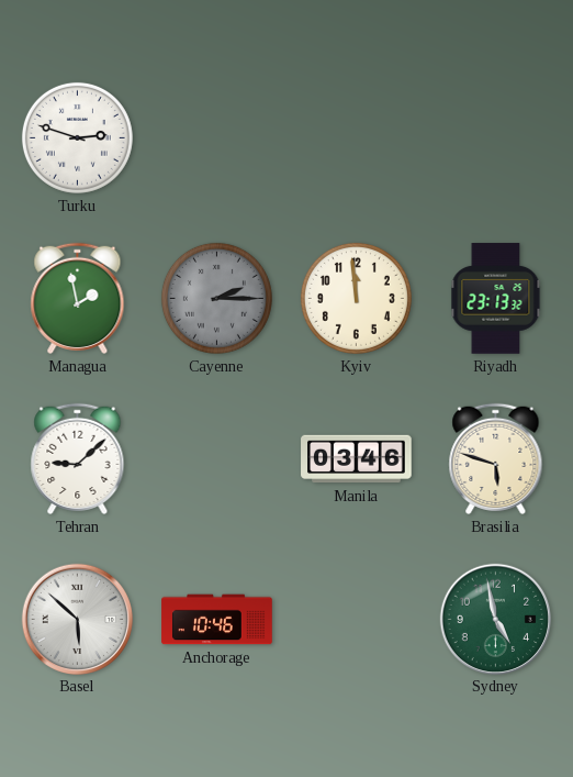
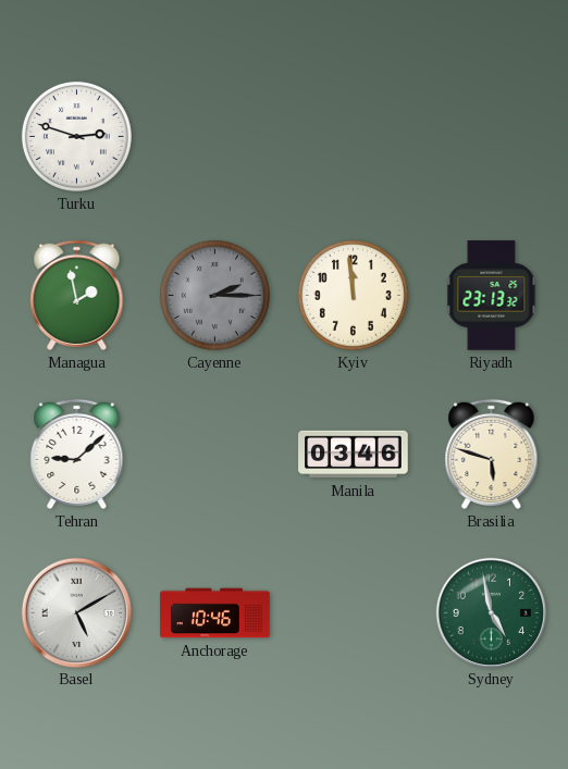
Basel: 5:52 -> 5:10
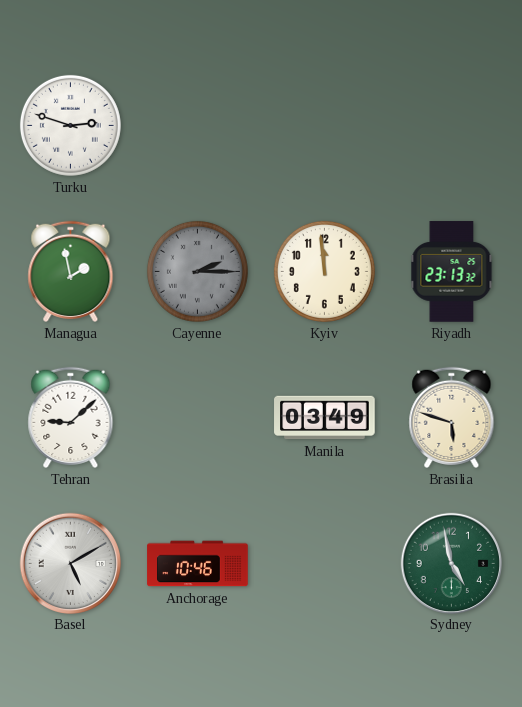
Manila: 03:46 -> 03:49
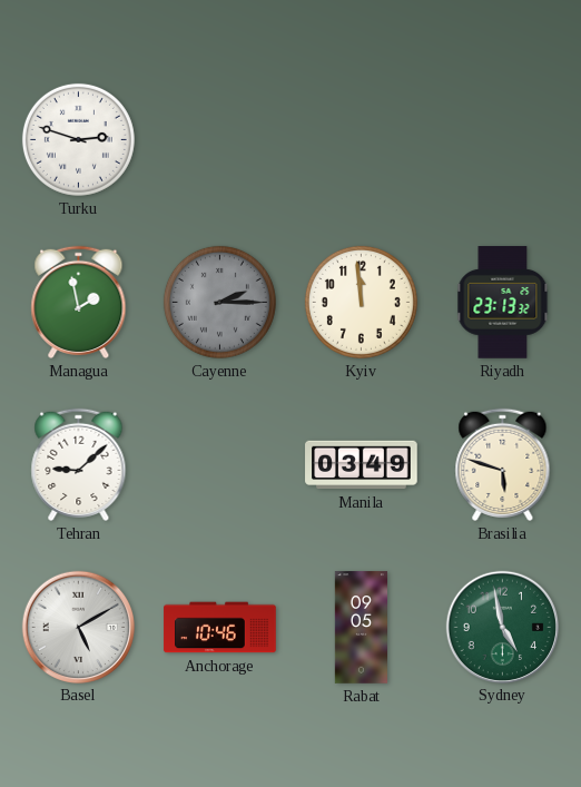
Rabat: none -> 09:05
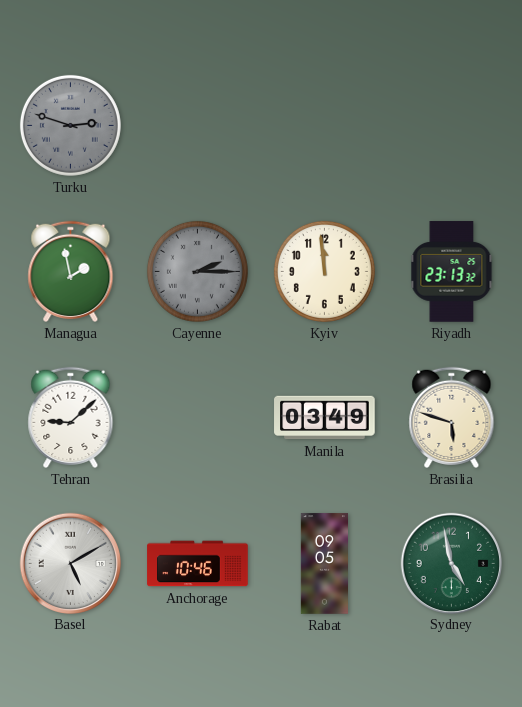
Turku dial: white -> grey
